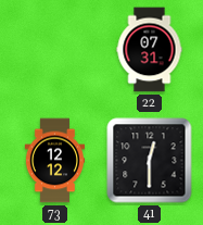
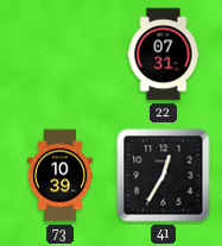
73: 12:12 -> 10:39
41: 12:30 -> 12:35
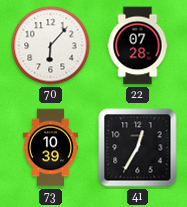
70: none -> 6:07
22: 07:31 -> 07:28
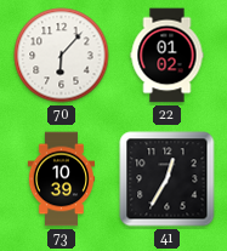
22: 07:28 -> 01:02
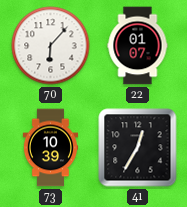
22: 01:02 -> 01:07
